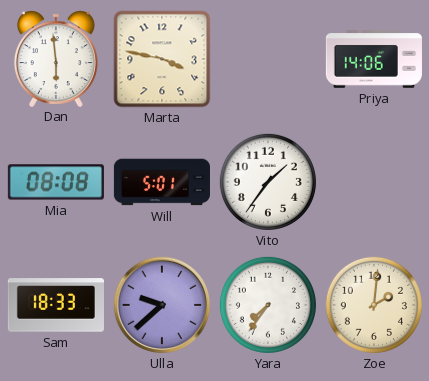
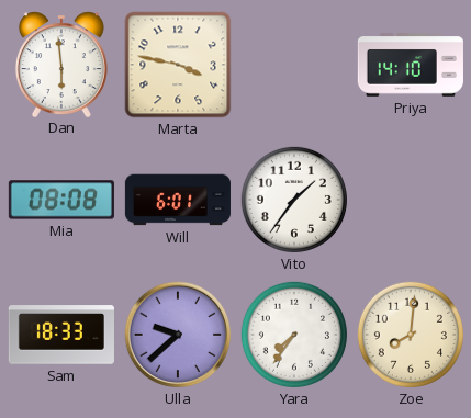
Priya: 14:06 -> 14:10
Will: 5:01 -> 6:01
Zoe: 2:01 -> 8:01
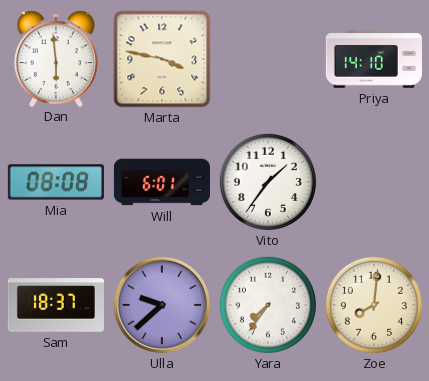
Sam: 18:33 -> 18:37
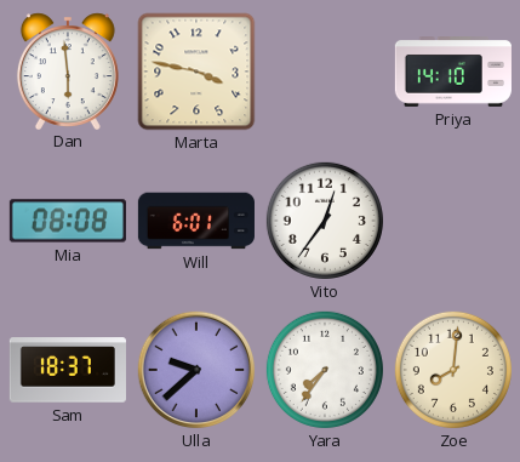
Vito: 1:36 -> 12:36
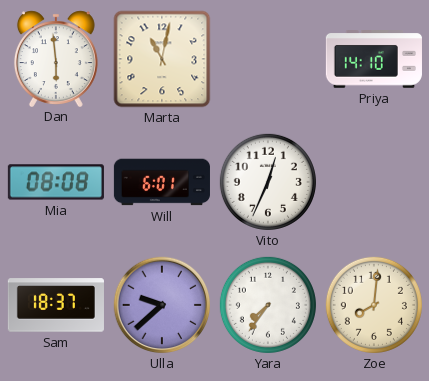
Marta: 3:47 -> 11:02
Vito: 12:36 -> 12:34
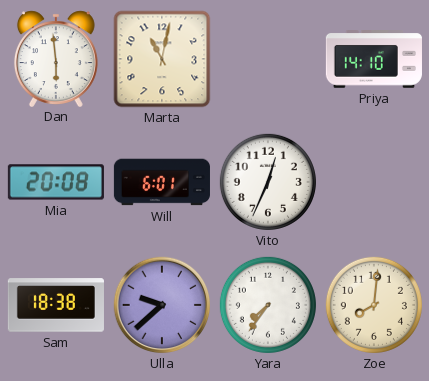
Mia: 08:08 -> 20:08
Sam: 18:37 -> 18:38
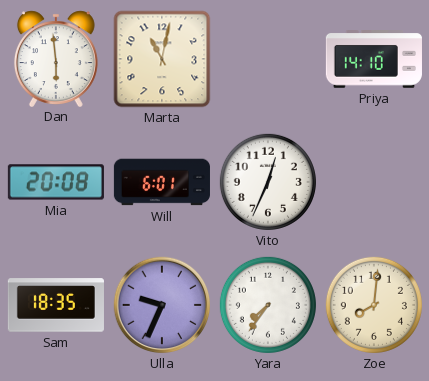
Sam: 18:38 -> 18:35
Ulla: 9:38 -> 9:34
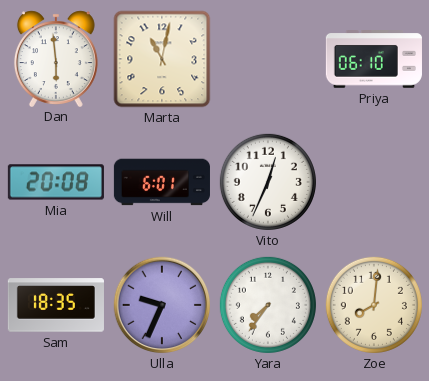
Priya: 14:10 -> 06:10
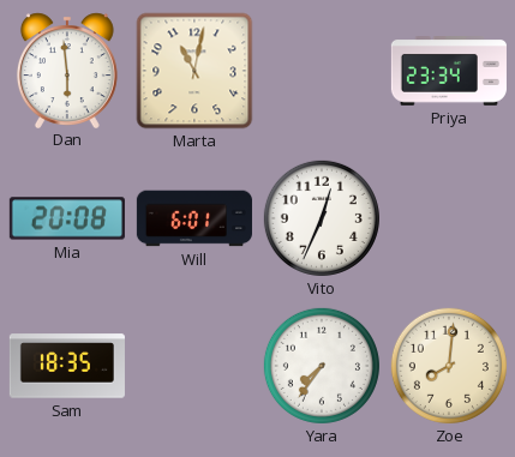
Priya: 06:10 -> 23:34
Ulla: 9:34 -> none
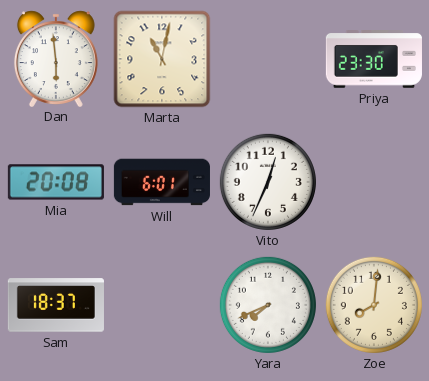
Priya: 23:34 -> 23:30
Sam: 18:35 -> 18:37
Yara: 7:36 -> 7:41
